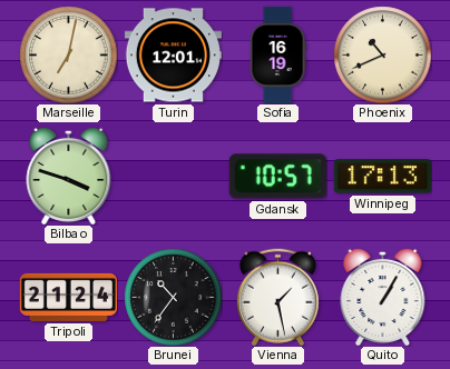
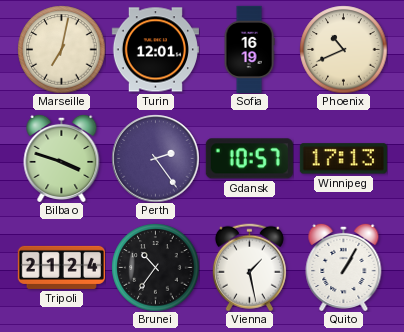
Perth: none -> 2:24
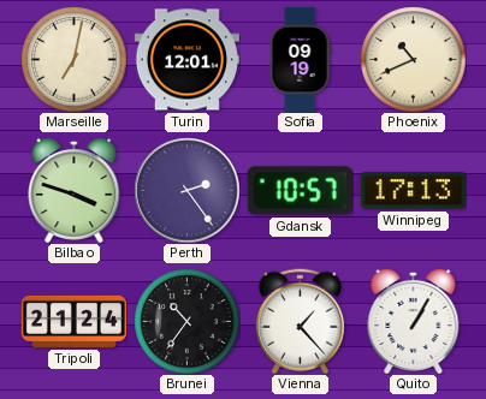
Sofia: 16:19 -> 09:19
Vienna: 1:28 -> 1:23
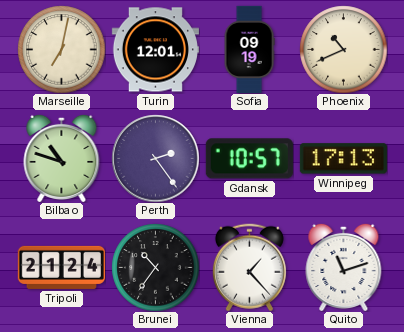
Bilbao: 3:48 -> 10:48
Quito: 1:05 -> 11:12
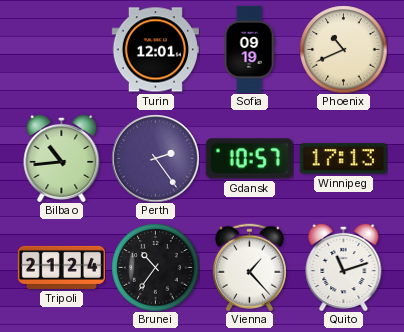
Marseille: 7:02 -> none
Bilbao: 10:48 -> 10:44
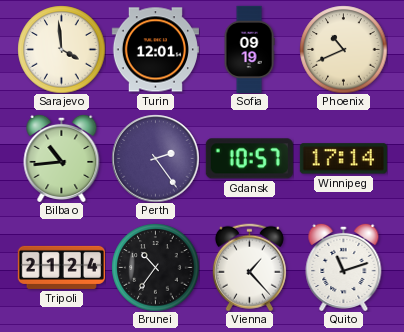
Sarajevo: none -> 3:59
Winnipeg: 17:13 -> 17:14
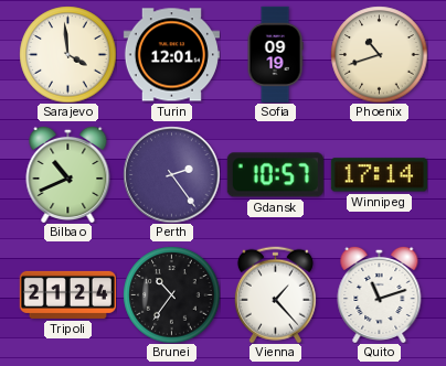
Phoenix: 10:41 -> 10:42
Bilbao: 10:44 -> 10:41
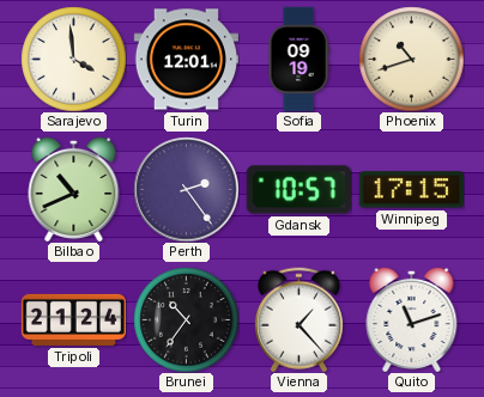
Winnipeg: 17:14 -> 17:15
